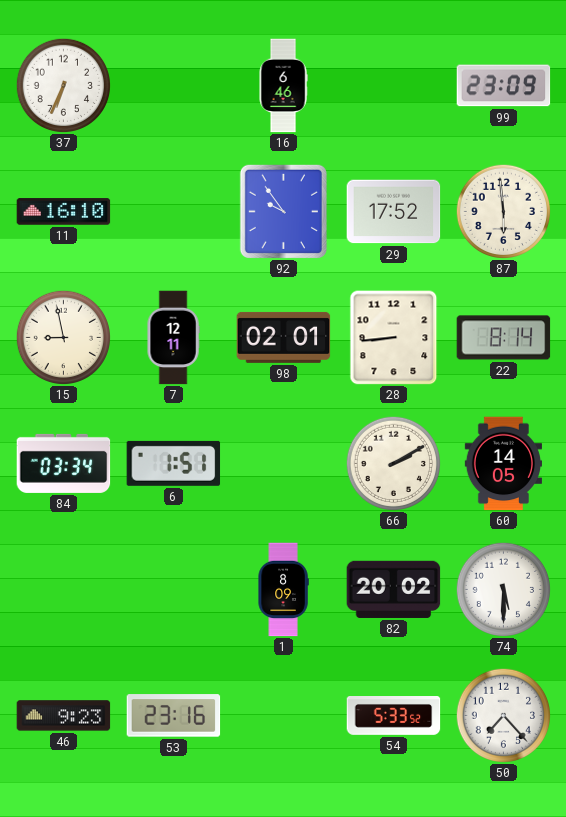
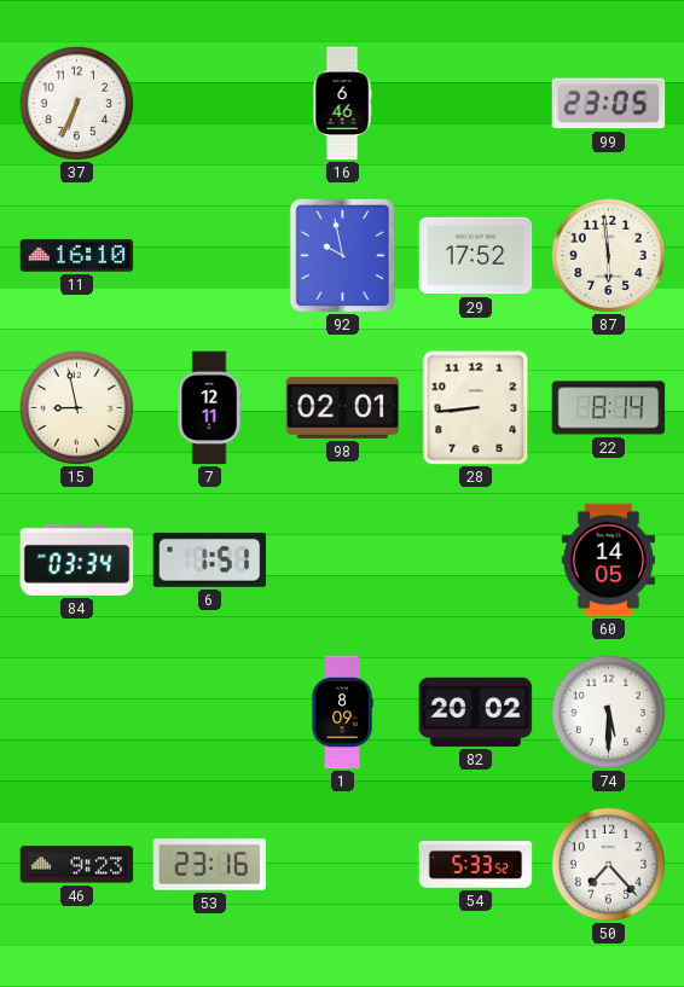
99: 23:09 -> 23:05
92: 9:54 -> 9:58
66: 2:10 -> none
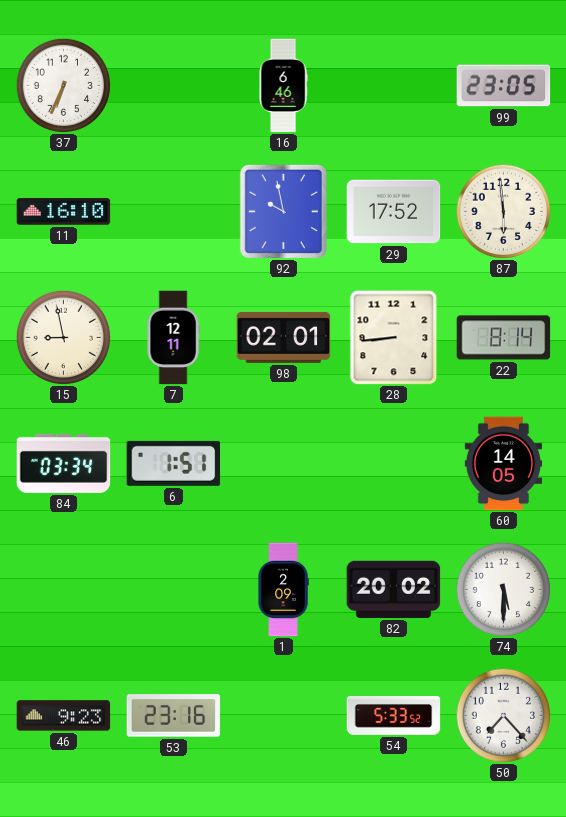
1: 8:09 -> 2:09
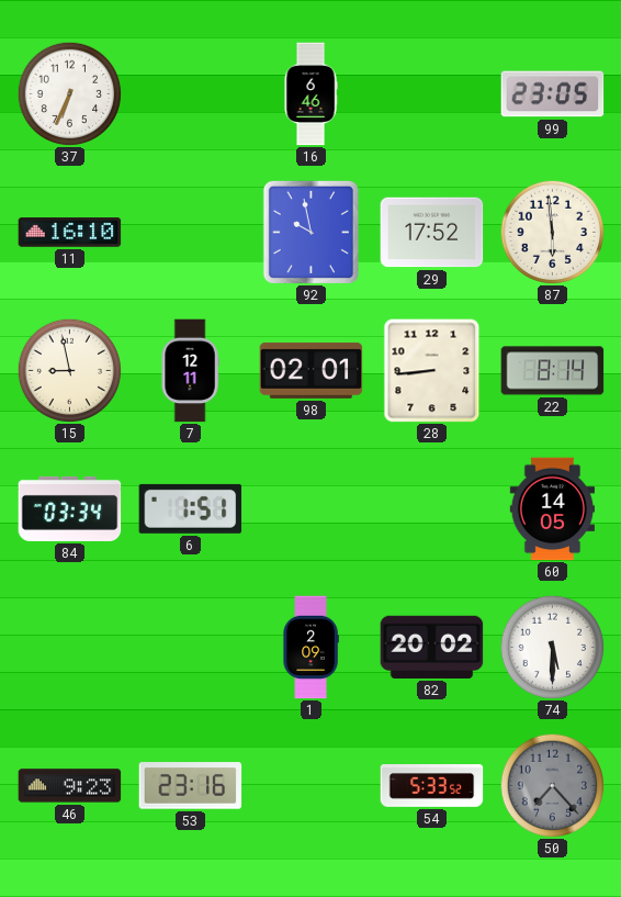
50 dial: white -> grey
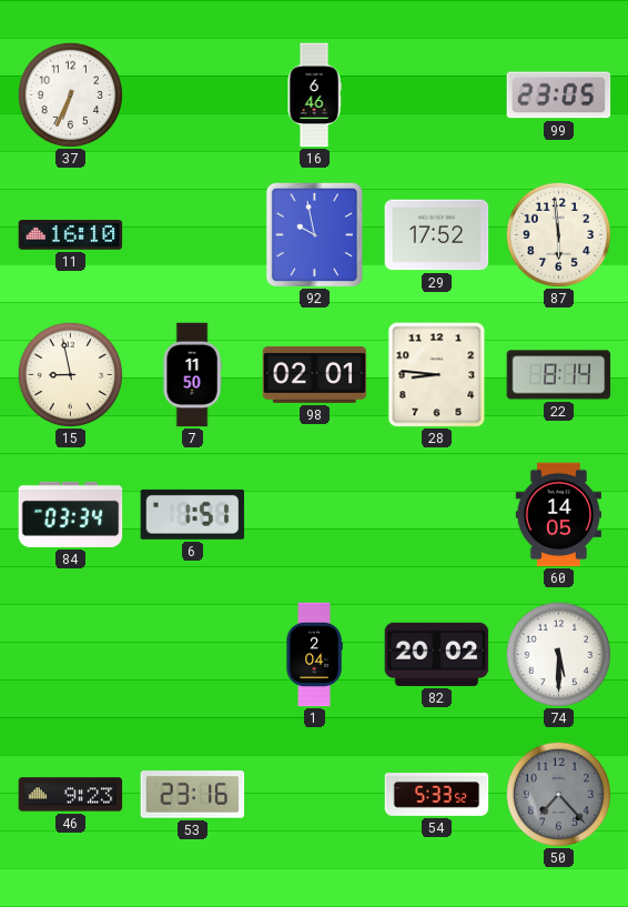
7: 12:11 -> 11:50
28: 8:44 -> 8:46
1: 2:09 -> 2:04
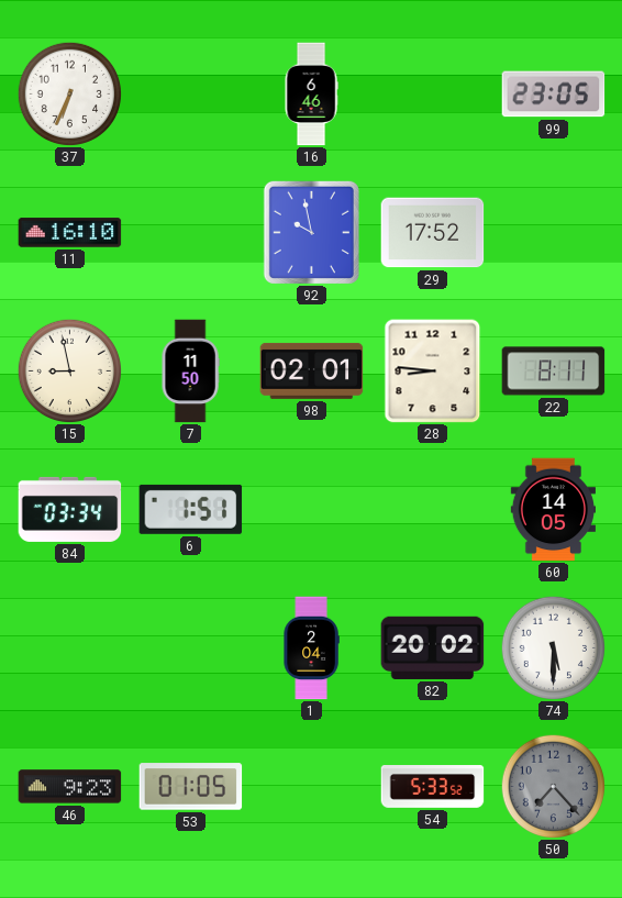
87: 5:59 -> none
22: 8:14 -> 8:11
53: 23:16 -> 01:05
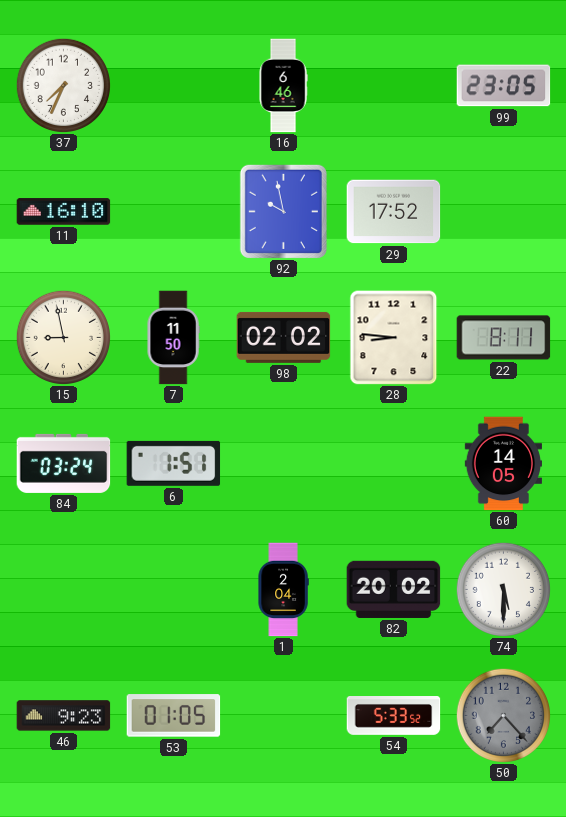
37: 6:34 -> 7:34
98: 02:01 -> 02:02
84: 03:34 -> 03:24
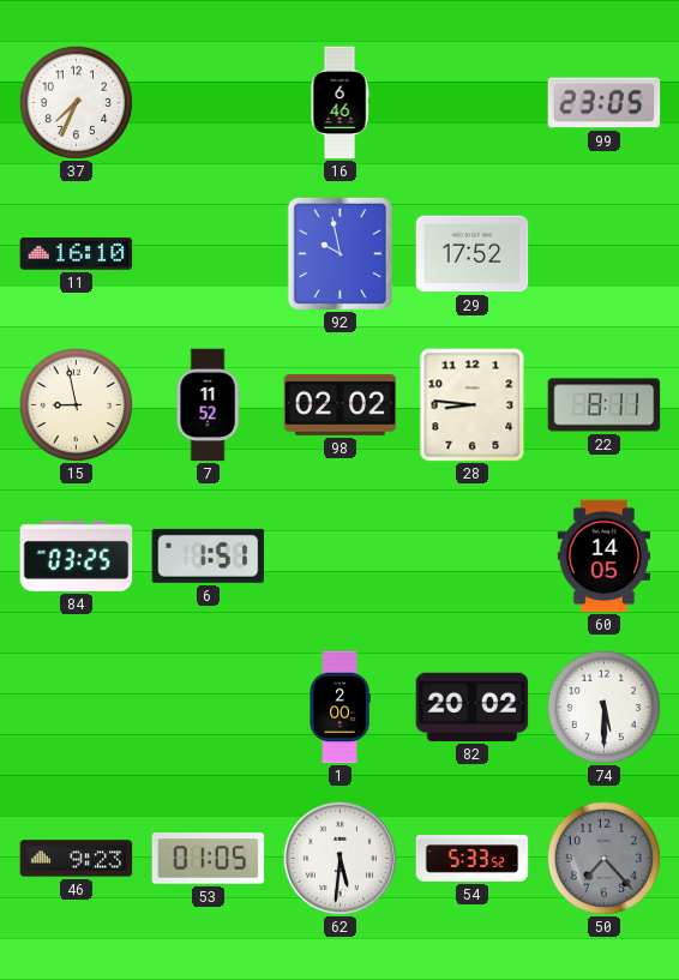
7: 11:50 -> 11:52
84: 03:24 -> 03:25
1: 2:04 -> 2:00
62: none -> 5:31
